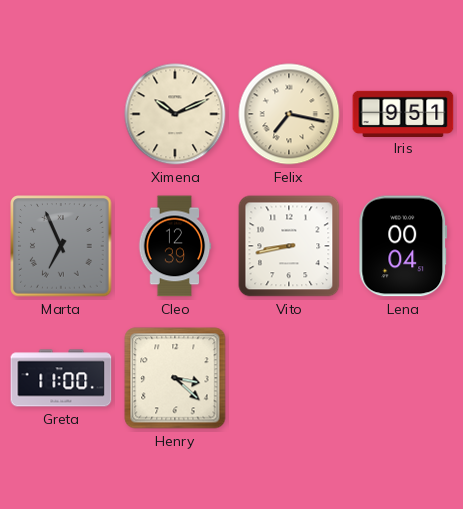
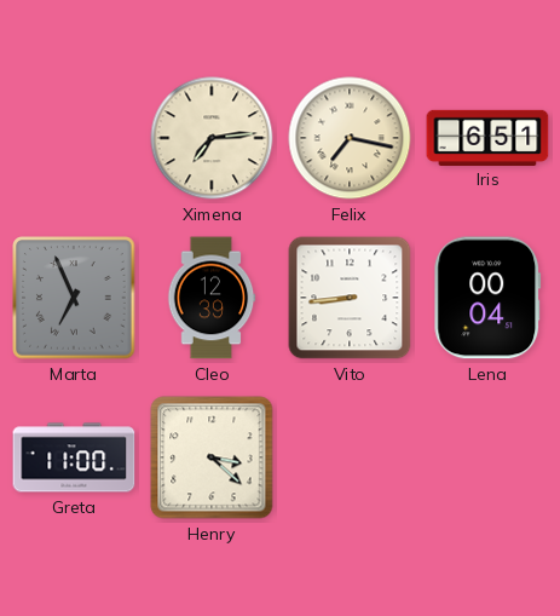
Ximena: 10:11 -> 7:14
Iris: 9:51 -> 6:51
Vito: 8:43 -> 8:44
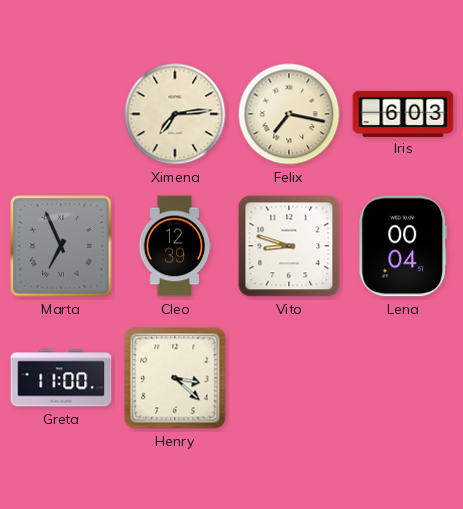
Iris: 6:51 -> 6:03
Vito: 8:44 -> 8:48
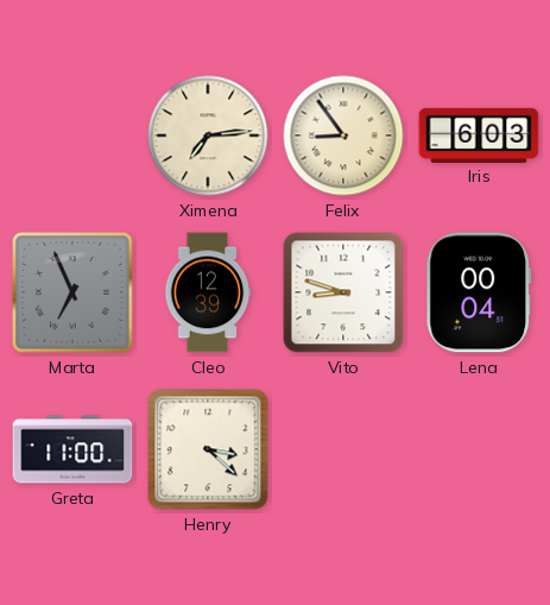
Felix: 7:17 -> 8:54
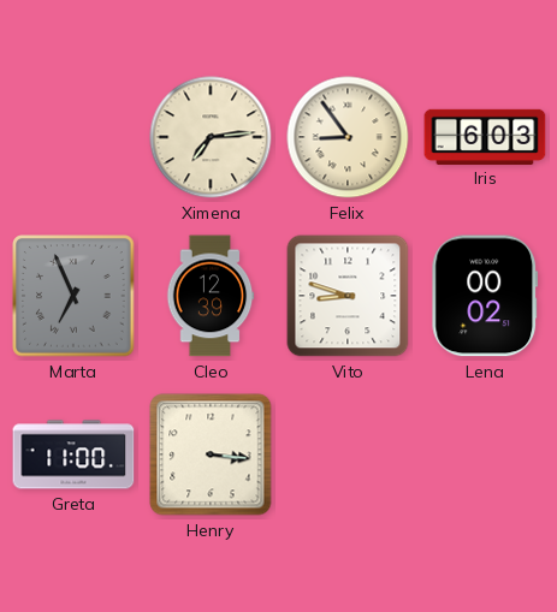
Lena: 00:04 -> 00:02
Henry: 3:22 -> 3:16
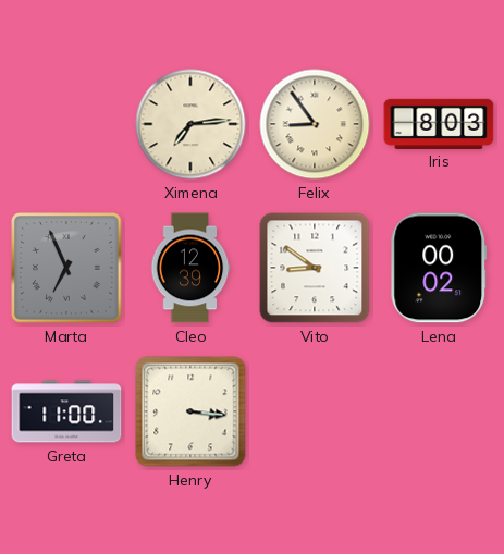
Iris: 6:03 -> 8:03
Vito: 8:48 -> 8:51
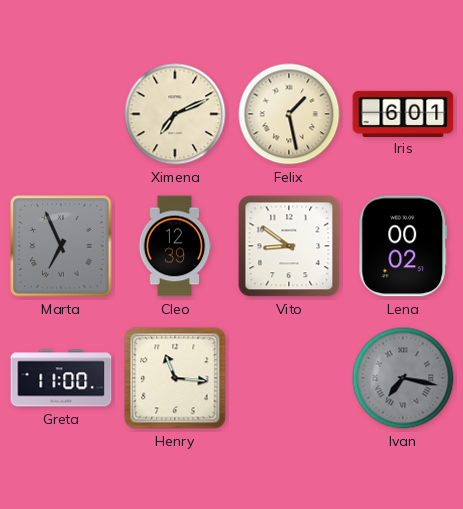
Ximena: 7:14 -> 7:11
Felix: 8:54 -> 1:28
Iris: 8:03 -> 6:01
Henry: 3:16 -> 11:16
Ivan: none -> 7:17
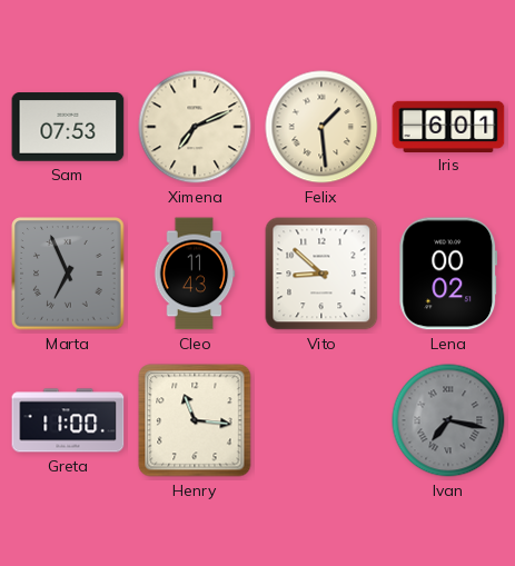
Sam: none -> 07:53
Felix: 1:28 -> 1:29
Cleo: 12:39 -> 11:43
Vito: 8:51 -> 8:52
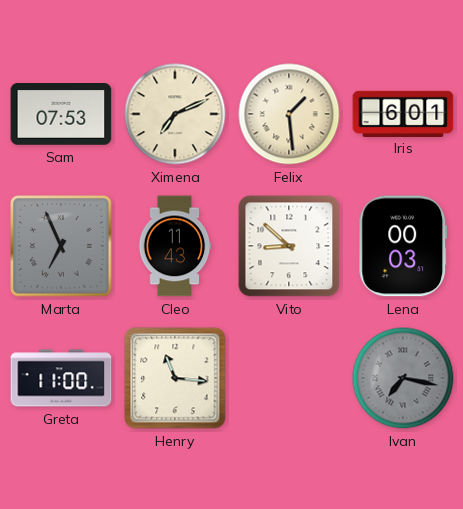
Lena: 00:02 -> 00:03
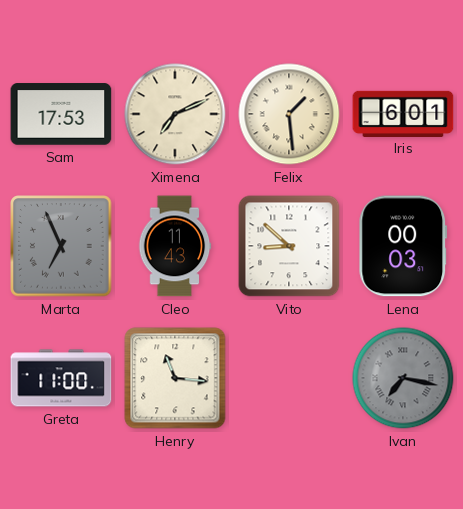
Sam: 07:53 -> 17:53
